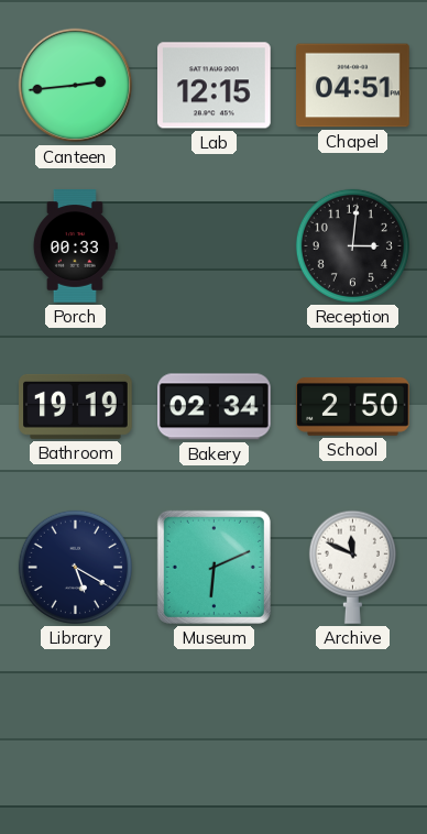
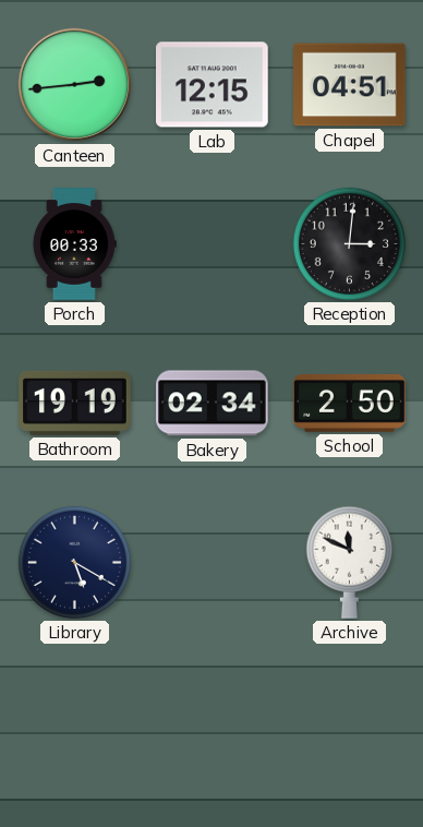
Museum: 6:11 -> none
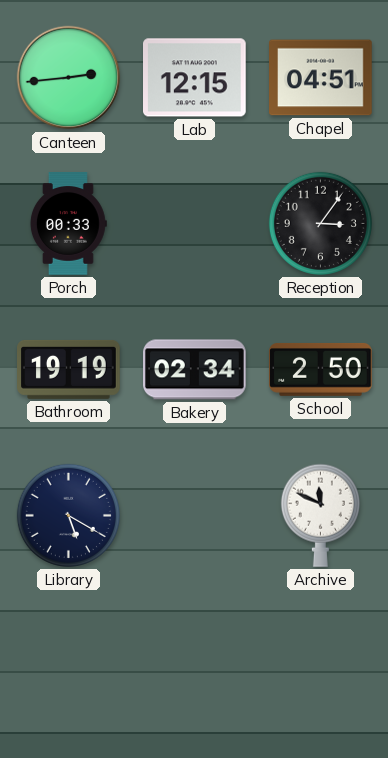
Reception: 3:01 -> 3:06
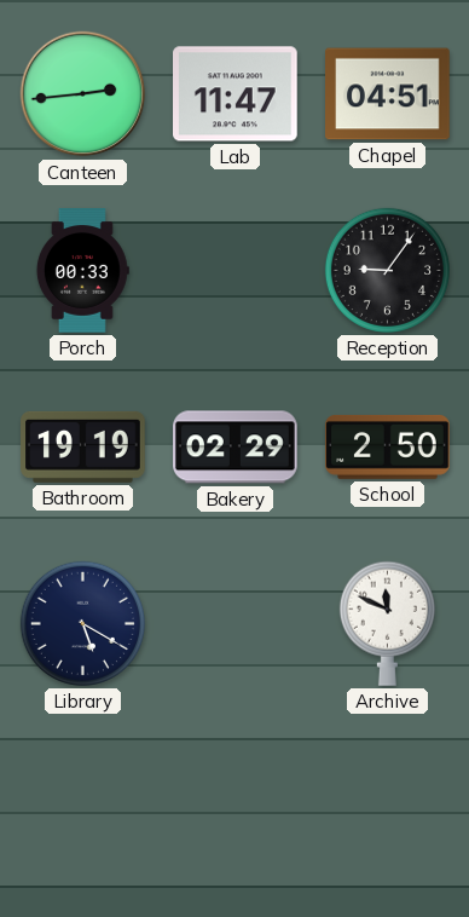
Lab: 12:15 -> 11:47
Reception: 3:06 -> 9:06
Bakery: 02:34 -> 02:29
